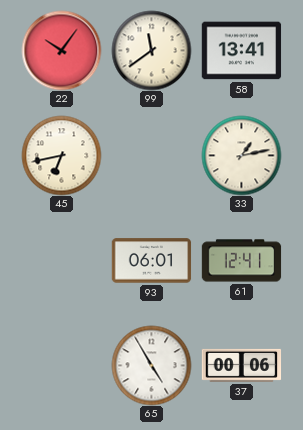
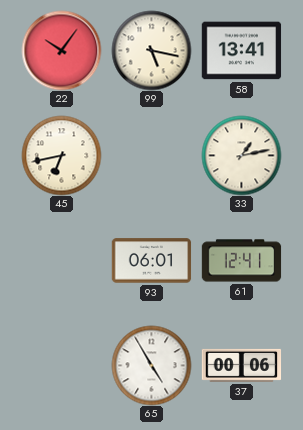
99: 11:39 -> 5:17
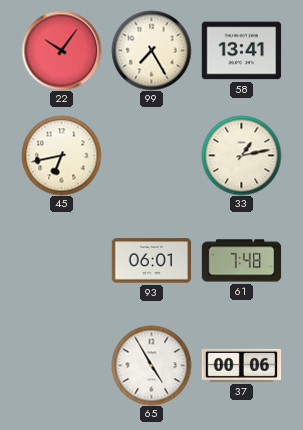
99: 5:17 -> 7:25
61: 12:41 -> 7:48
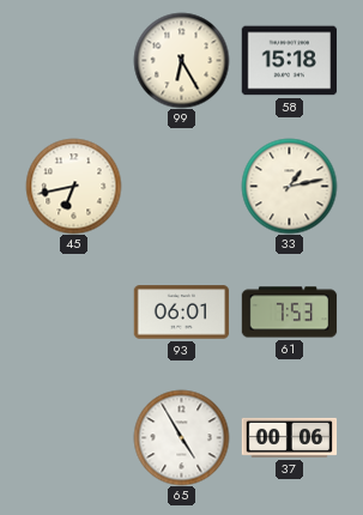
22: 10:06 -> none
99: 7:25 -> 6:25
58: 13:41 -> 15:18
61: 7:48 -> 7:53
